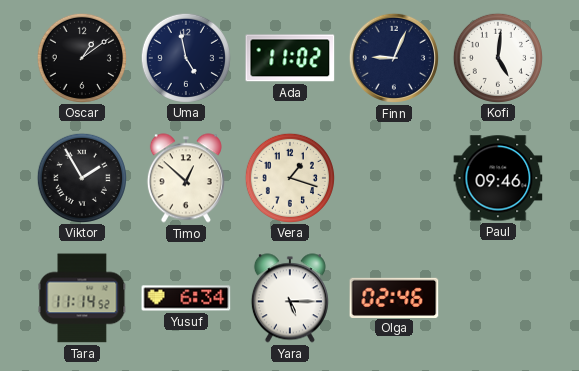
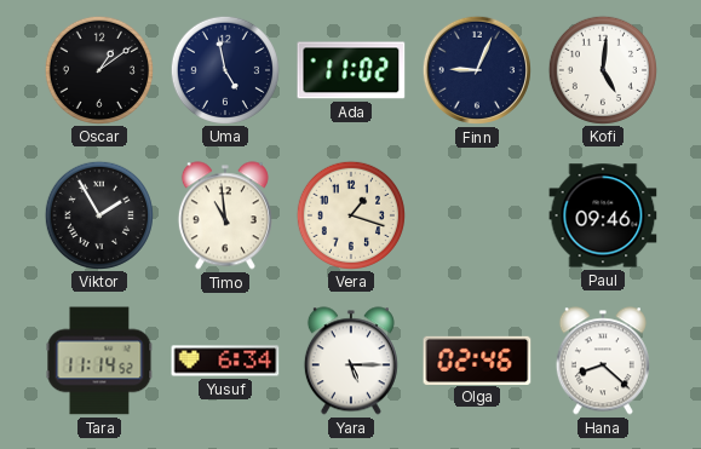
Timo: 12:52 -> 10:59
Hana: none -> 8:22
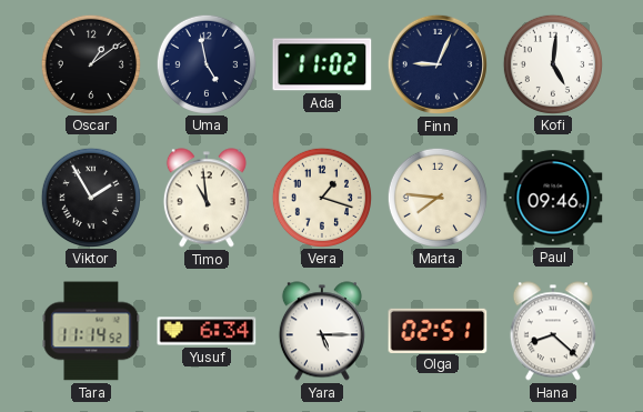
Marta: none -> 7:46
Olga: 02:46 -> 02:51
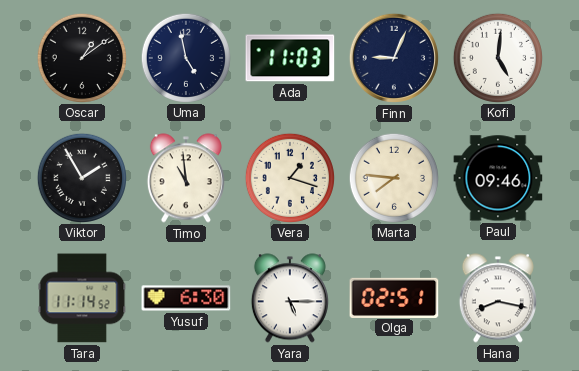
Ada: 11:02 -> 11:03
Yusuf: 6:34 -> 6:30
Hana: 8:22 -> 8:17
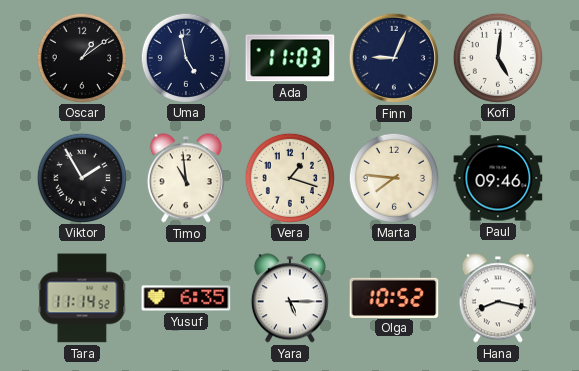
Yusuf: 6:30 -> 6:35
Olga: 02:51 -> 10:52
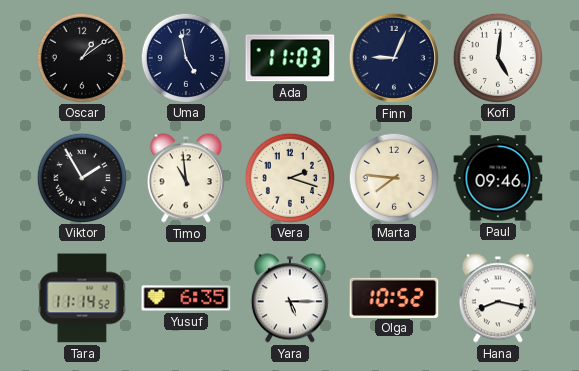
Vera: 1:18 -> 2:18
